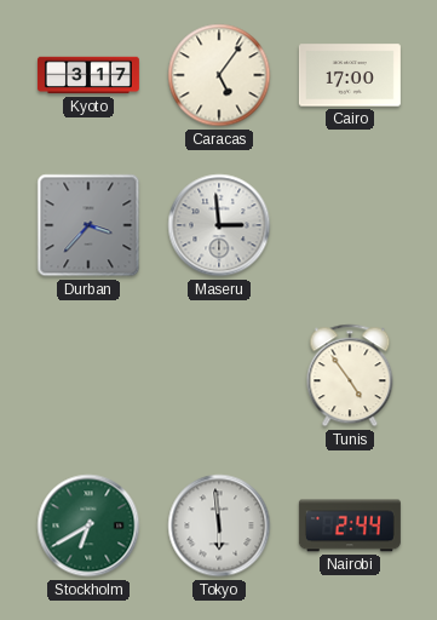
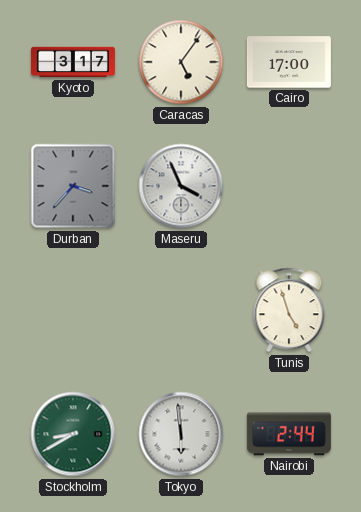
Maseru: 2:59 -> 3:56
Tunis: 4:54 -> 4:57
Stockholm: 6:40 -> 8:40
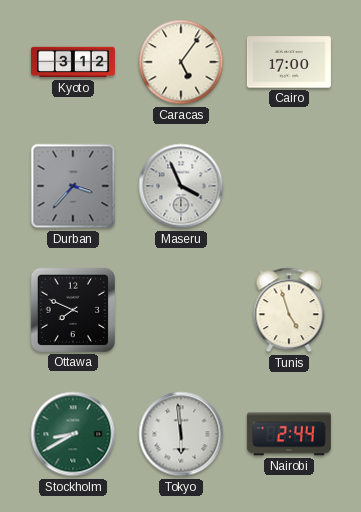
Kyoto: 3:17 -> 3:12
Ottawa: none -> 7:49
